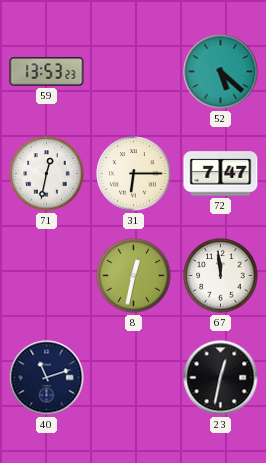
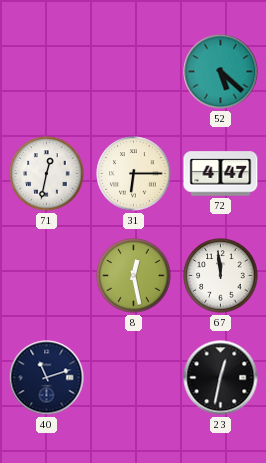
59: 13:53 -> none
72: 7:47 -> 4:47
8: 12:32 -> 12:28
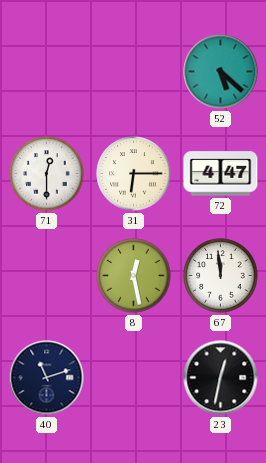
71: 12:32 -> 12:30
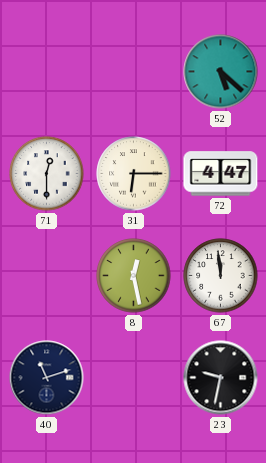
23: 12:32 -> 9:32
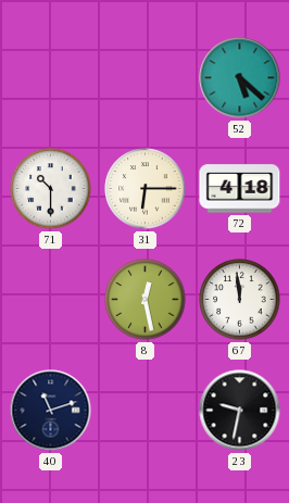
71: 12:30 -> 10:30
72: 4:47 -> 4:18
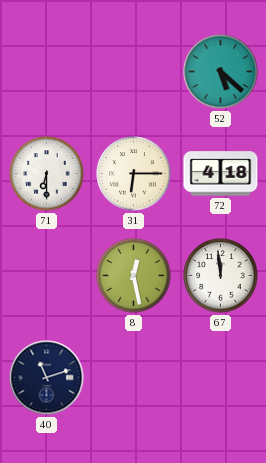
71: 10:30 -> 6:30
23: 9:32 -> none
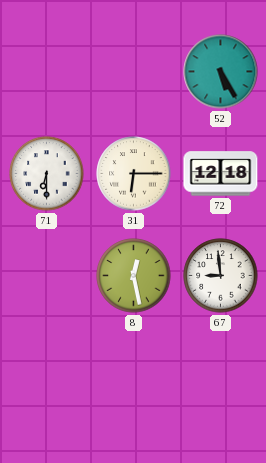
52: 5:22 -> 5:25
72: 4:18 -> 12:18
67: 11:59 -> 8:59
40: 11:12 -> none
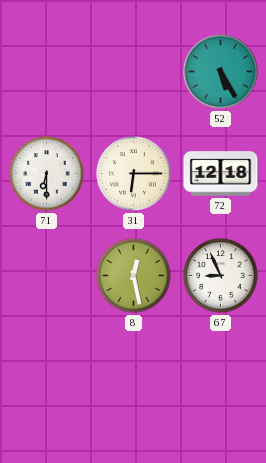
67: 8:59 -> 8:56
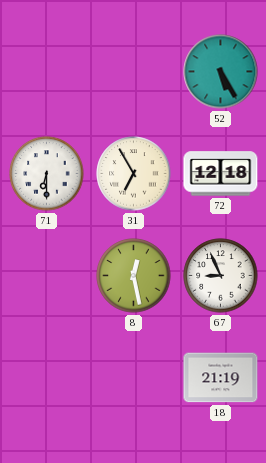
31: 6:15 -> 6:55
18: none -> 21:19
